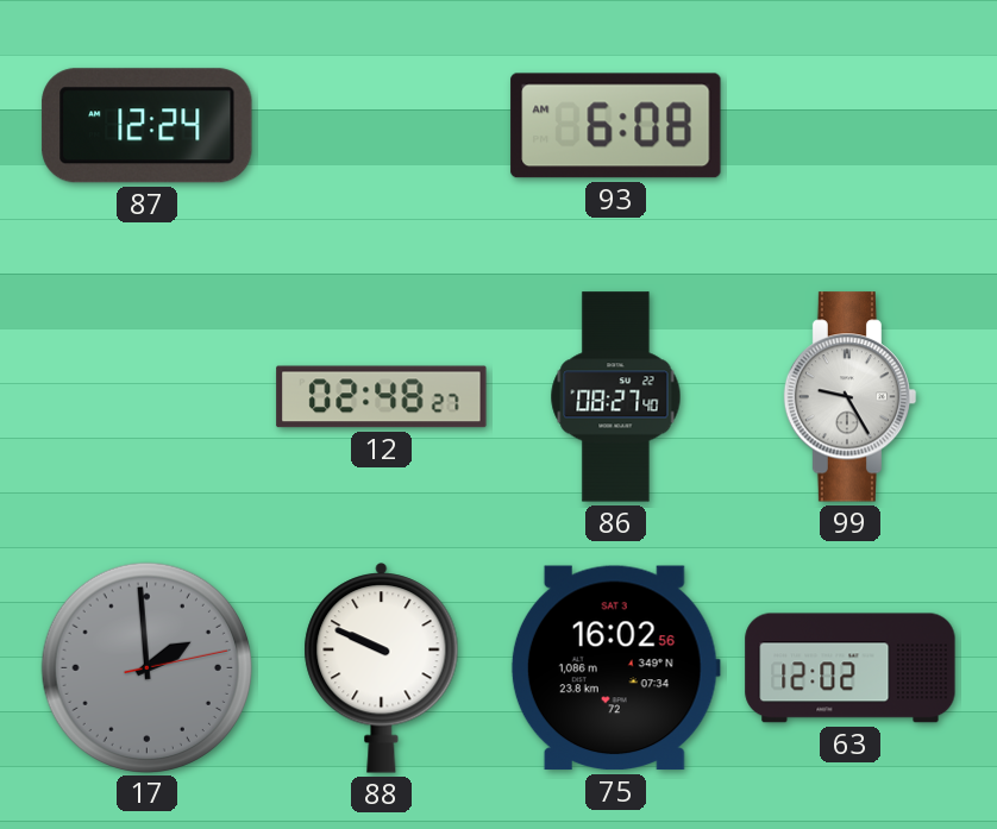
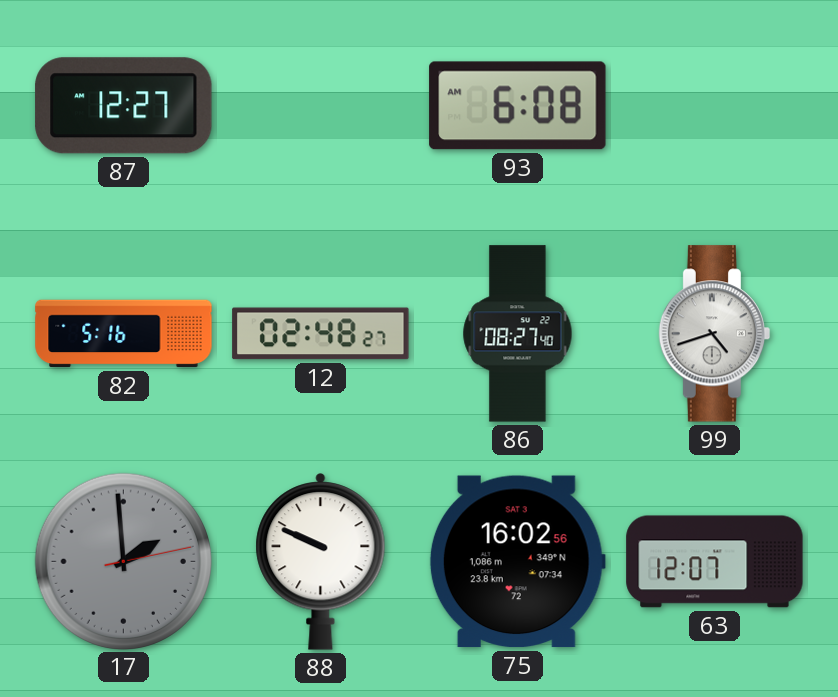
87: 12:24 -> 12:27
82: none -> 5:16
99: 9:25 -> 4:42
63: 12:02 -> 12:07
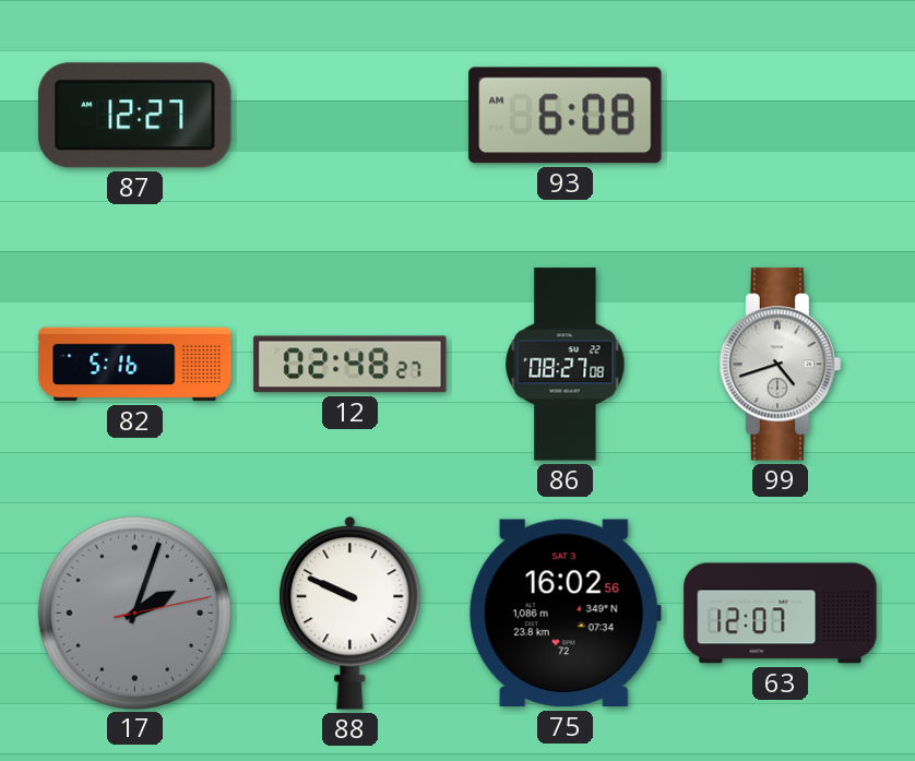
86: 08:27:40 -> 08:27:08
17: 1:59 -> 2:03
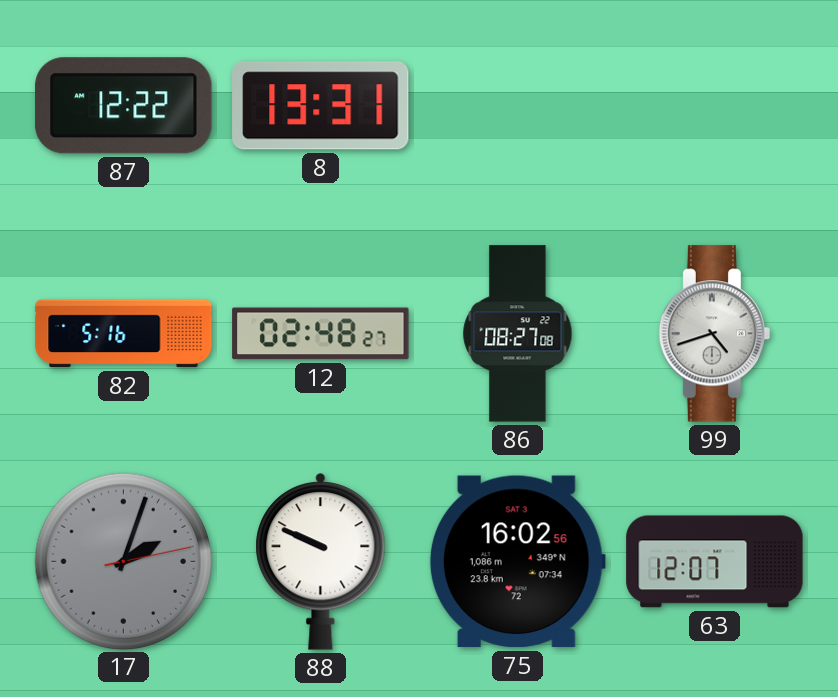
87: 12:27 -> 12:22
8: none -> 13:31
93: 6:08 -> none
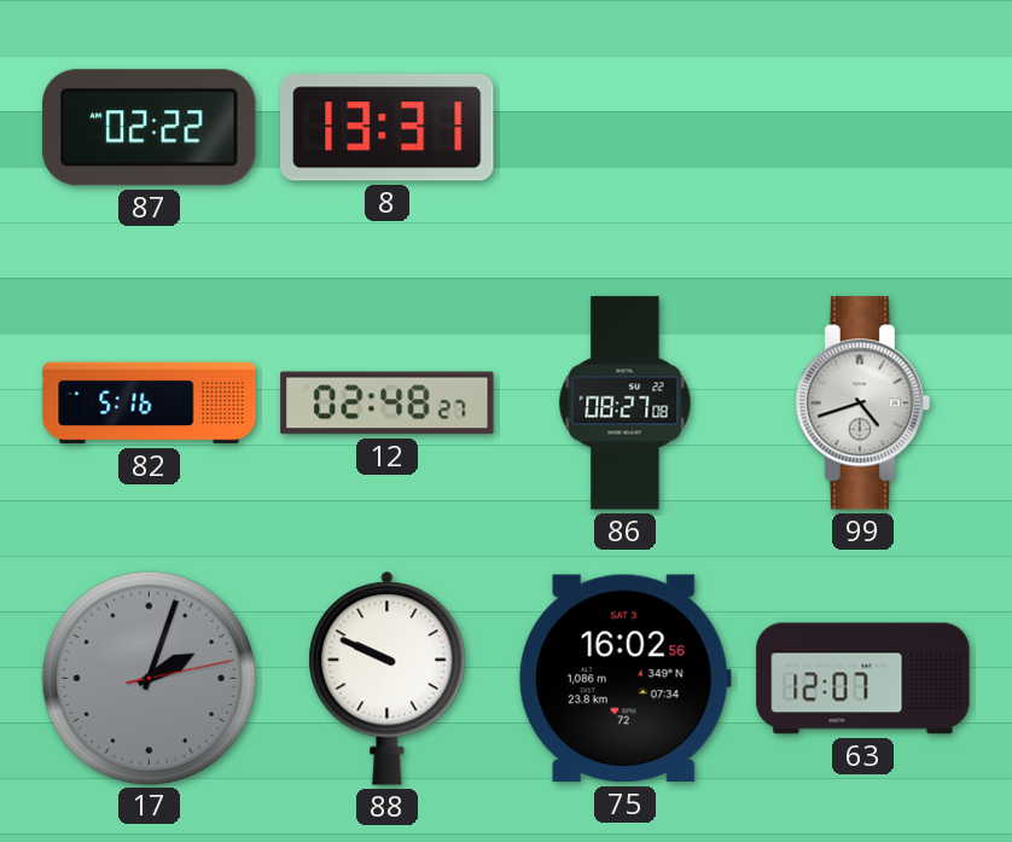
87: 12:22 -> 02:22
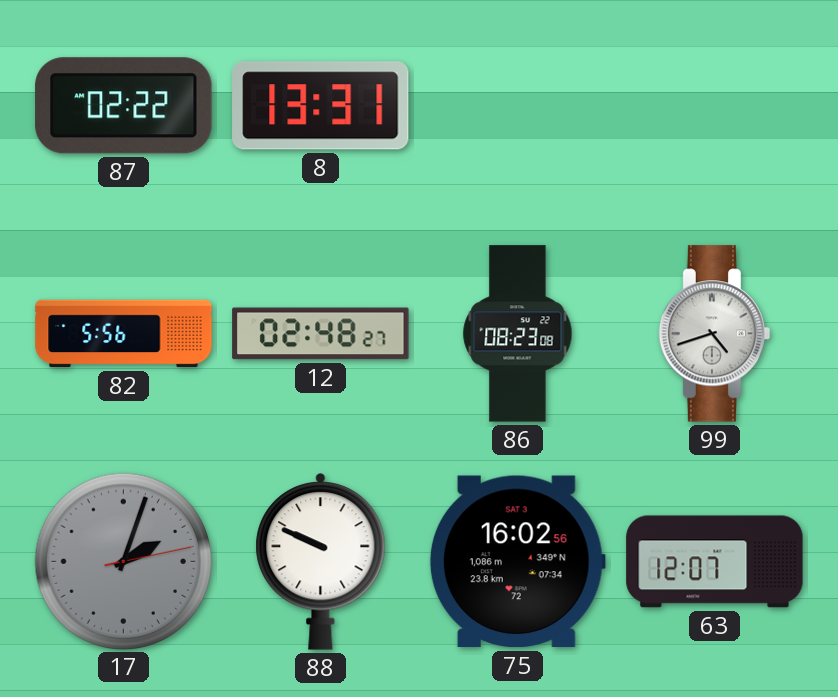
82: 5:16 -> 5:56
86: 08:27 -> 08:23
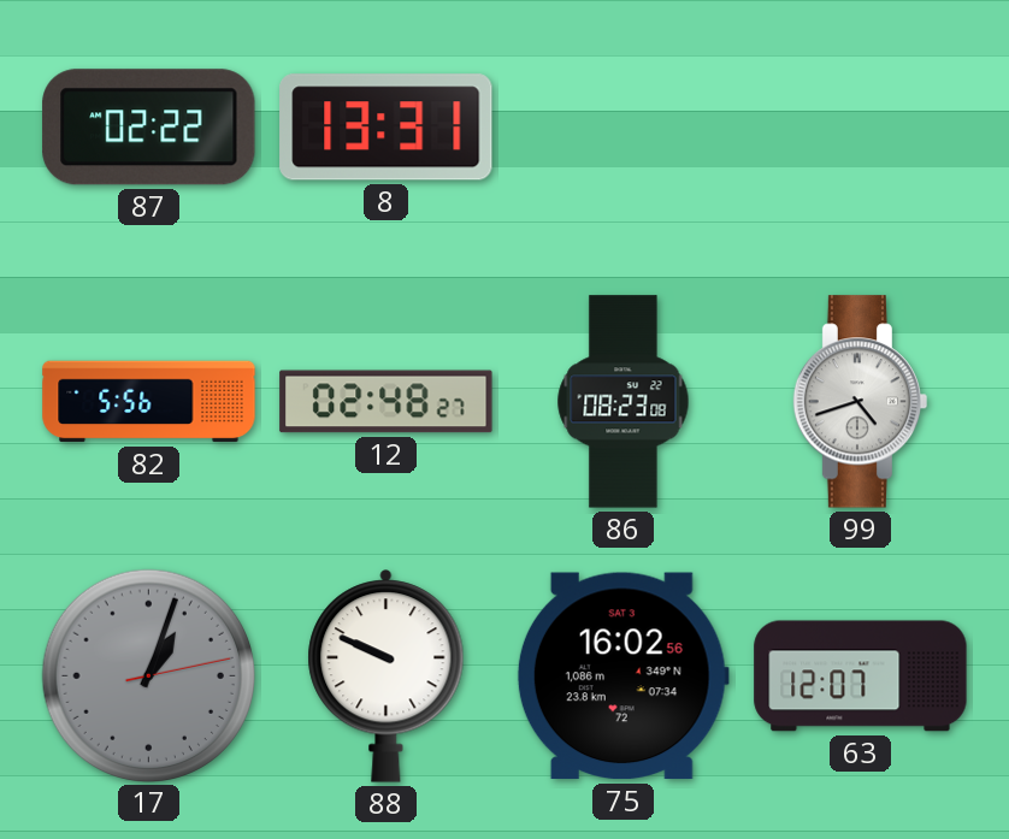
17: 2:03 -> 1:03
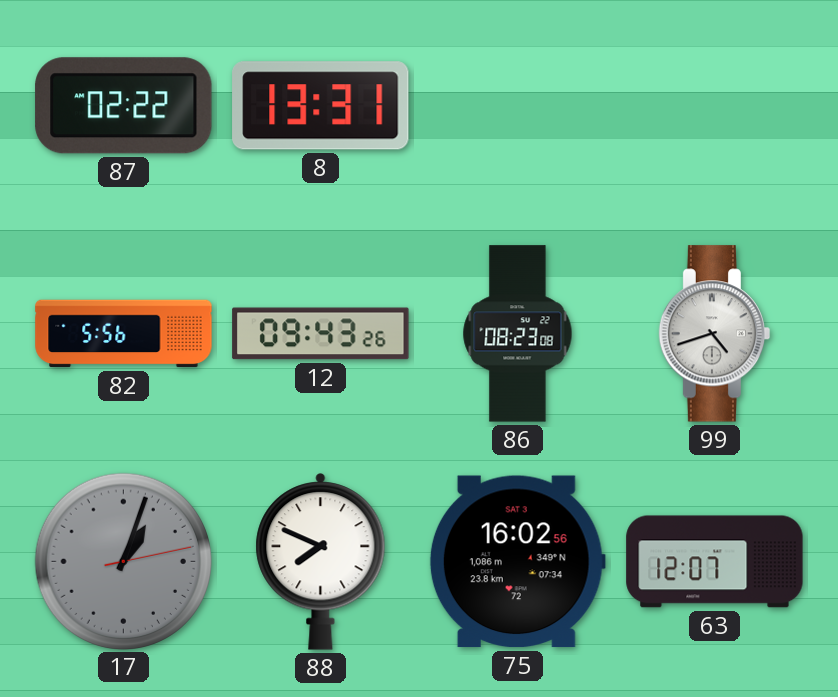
12: 02:48 -> 09:43
88: 9:49 -> 7:49
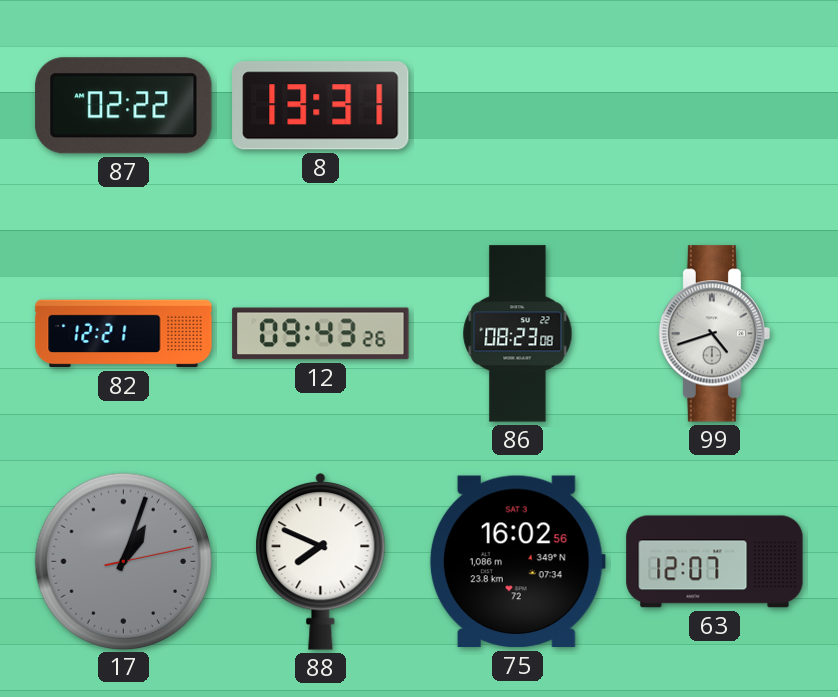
82: 5:56 -> 12:21
